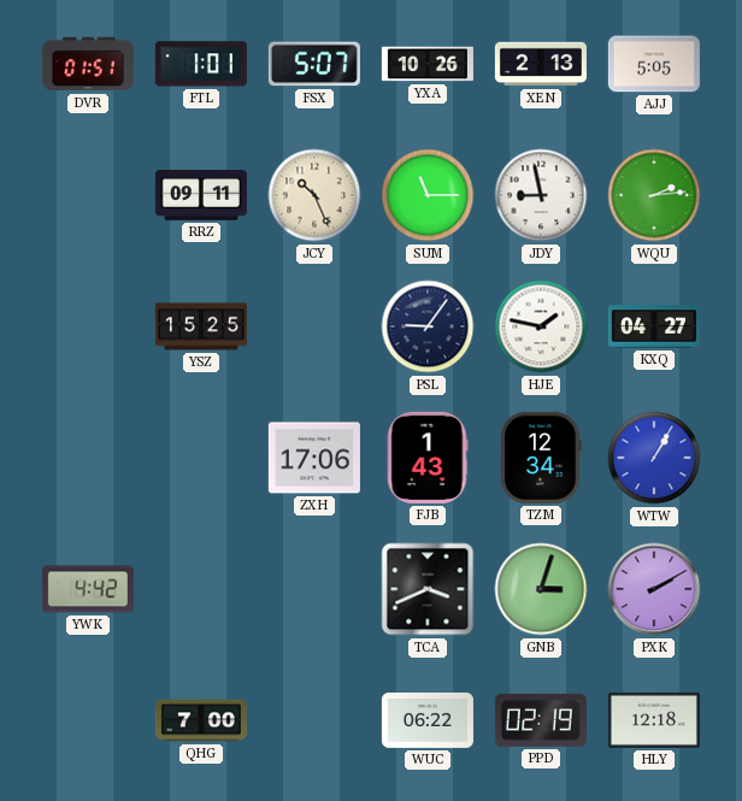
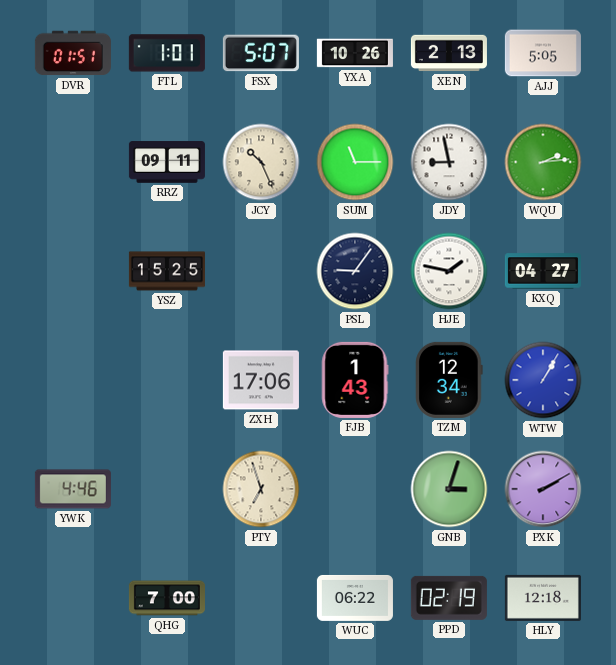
YWK: 4:42 -> 4:46
PTY: none -> 6:57
TCA: 3:41 -> none
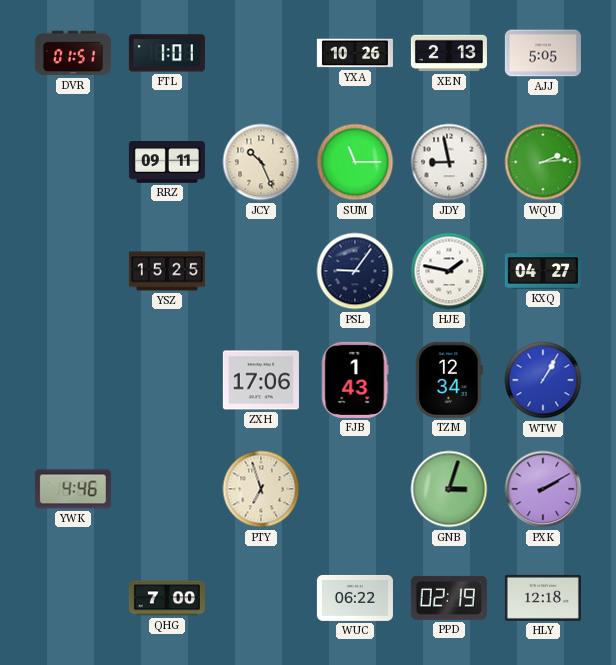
FSX: 5:07 -> none
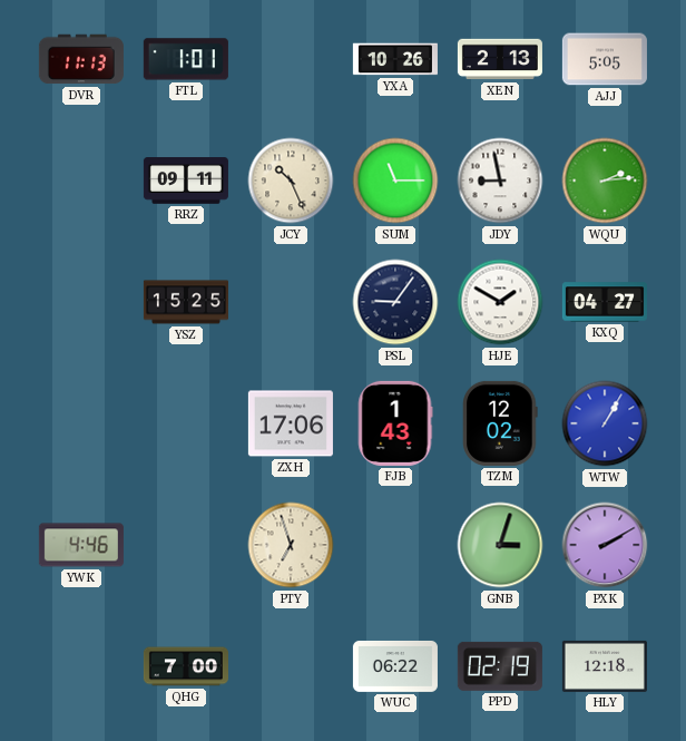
DVR: 01:51 -> 11:13
HJE: 1:47 -> 1:50
TZM: 12:34 -> 12:02
